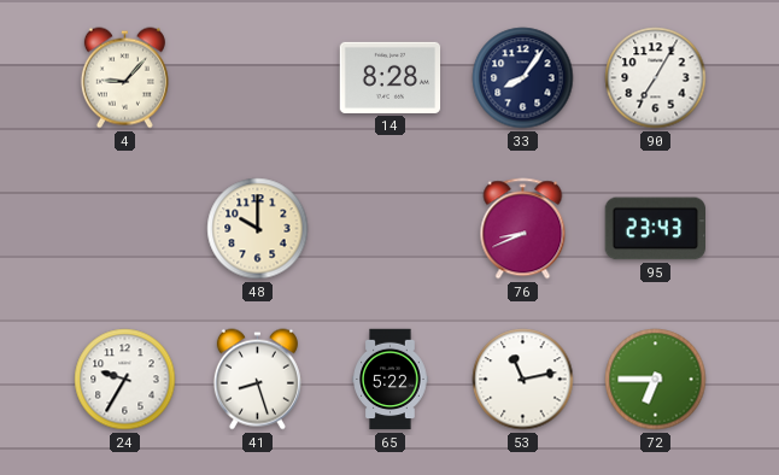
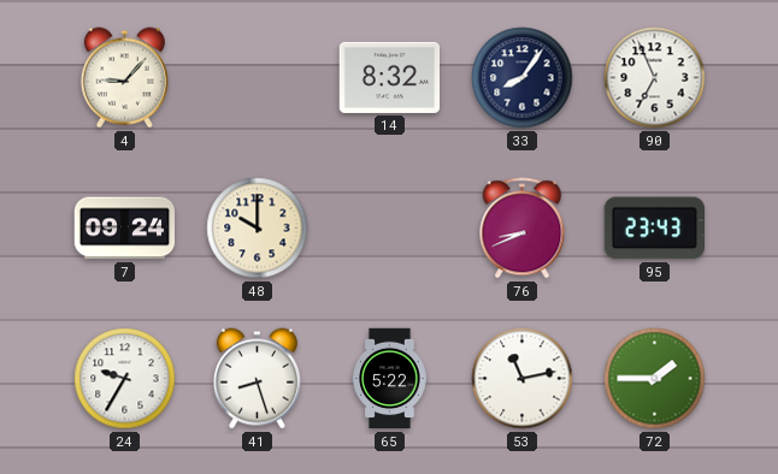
14: 8:28 -> 8:32
90: 7:05 -> 6:56
7: none -> 09:24
72: 6:45 -> 1:45
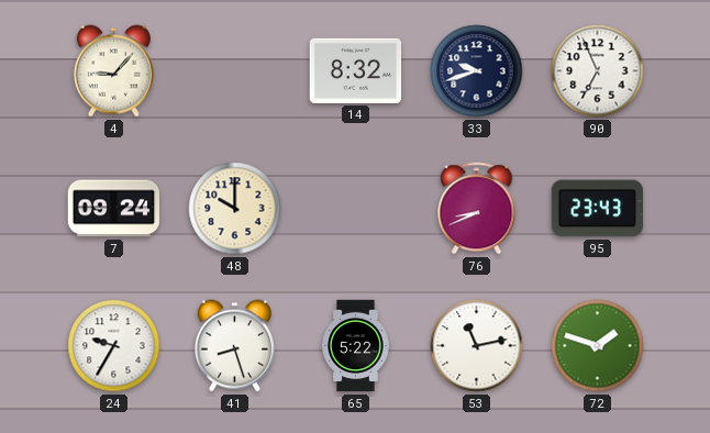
33: 8:06 -> 9:42
72: 1:45 -> 1:48
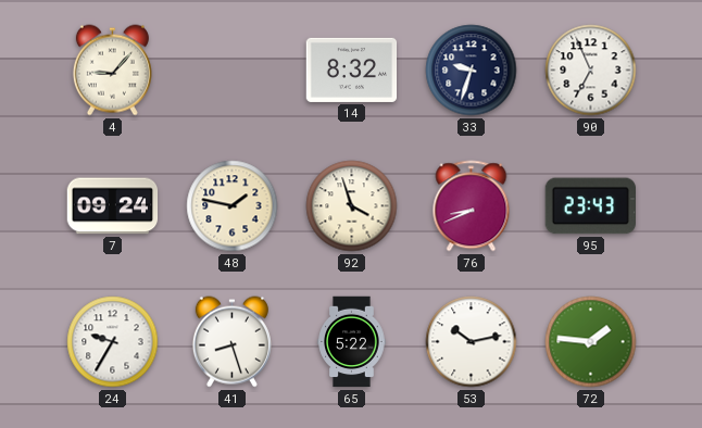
33: 9:42 -> 9:33
48: 10:00 -> 1:47
92: none -> 3:57
53: 11:13 -> 10:13
72: 1:48 -> 1:46
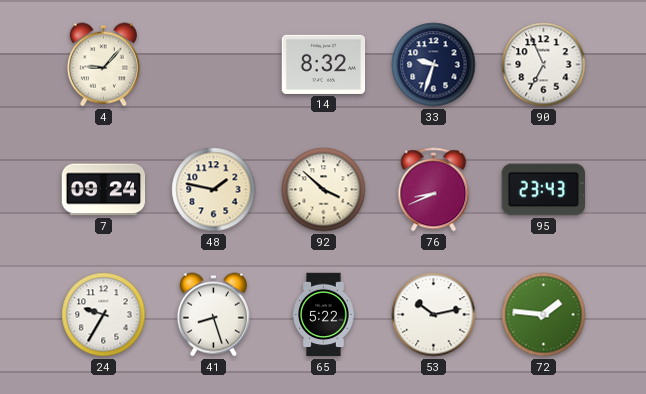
92: 3:57 -> 3:52
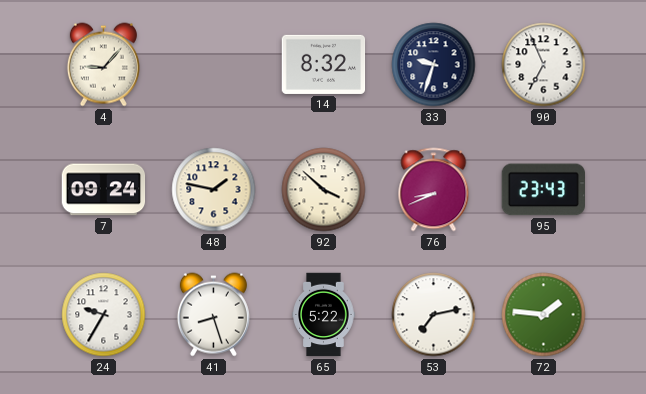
53: 10:13 -> 7:13
